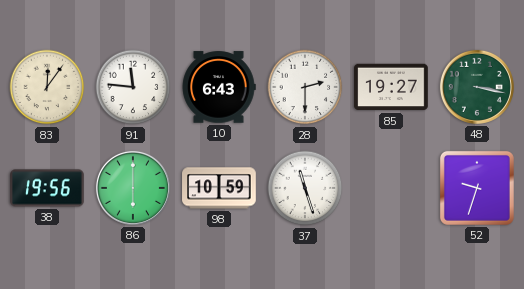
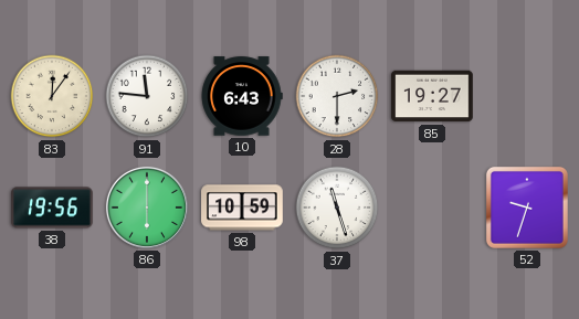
48: 3:17 -> none
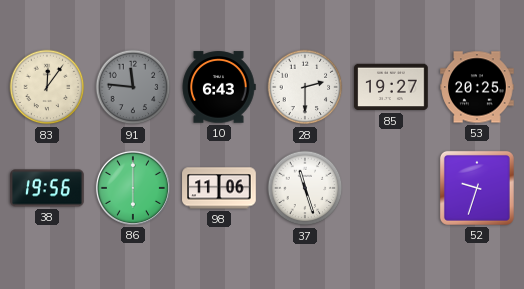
91 dial: white -> grey
53: none -> 20:25
98: 10:59 -> 11:06
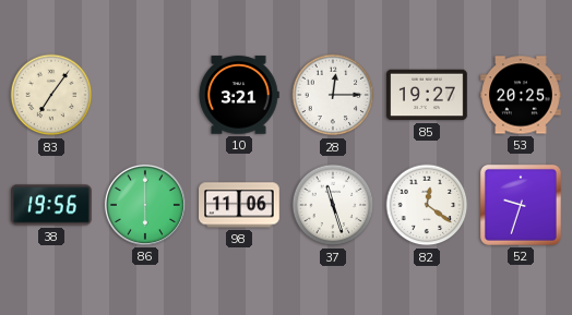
83: 12:06 -> 7:06
91: 11:46 -> none
10: 6:43 -> 3:21
28: 2:30 -> 12:15
82: none -> 12:21
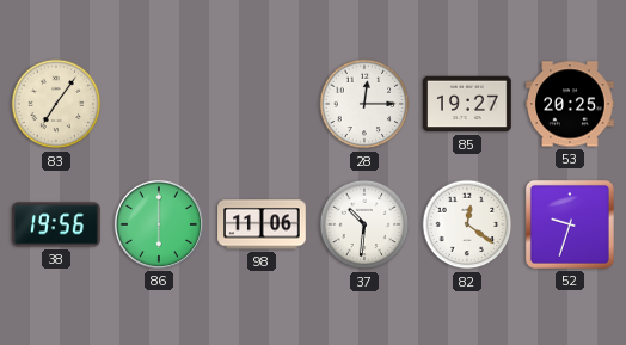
10: 3:21 -> none
37: 11:27 -> 10:31
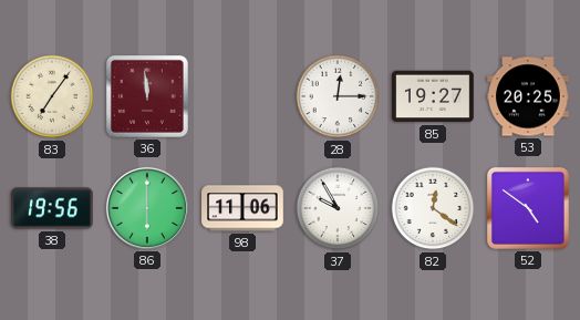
36: none -> 11:59
37: 10:31 -> 9:55
52: 9:33 -> 4:51
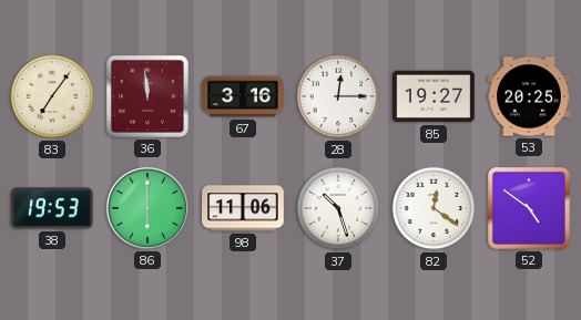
67: none -> 3:16
38: 19:56 -> 19:53
37: 9:55 -> 10:27
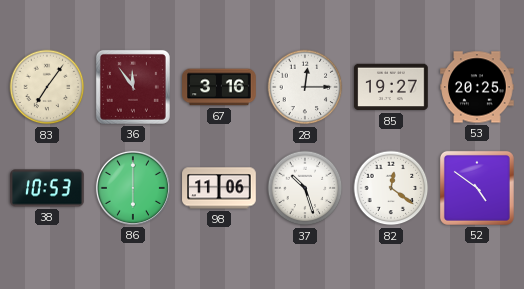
36: 11:59 -> 11:54
38: 19:53 -> 10:53
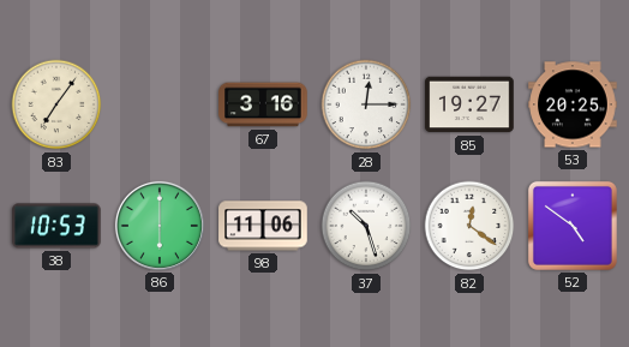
36: 11:54 -> none
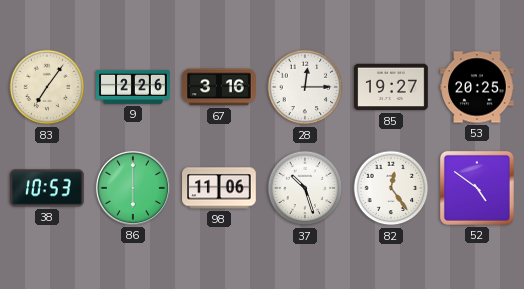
9: none -> 2:26
82: 12:21 -> 12:24
